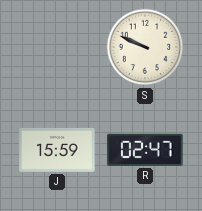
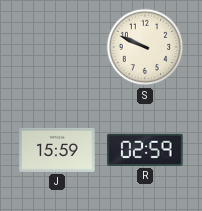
R: 02:47 -> 02:59
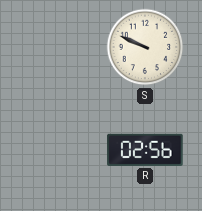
J: 15:59 -> none
R: 02:59 -> 02:56
